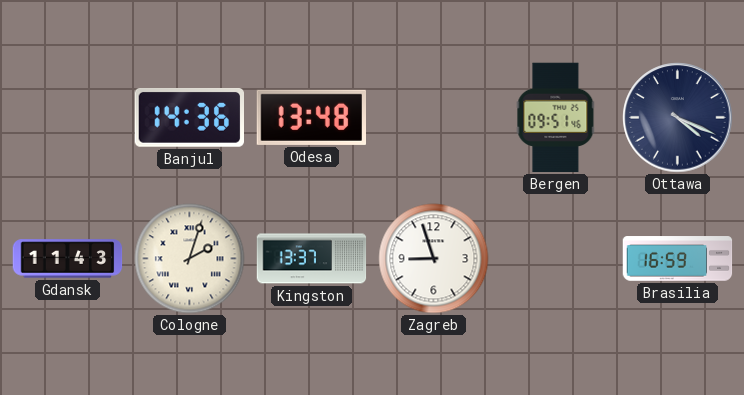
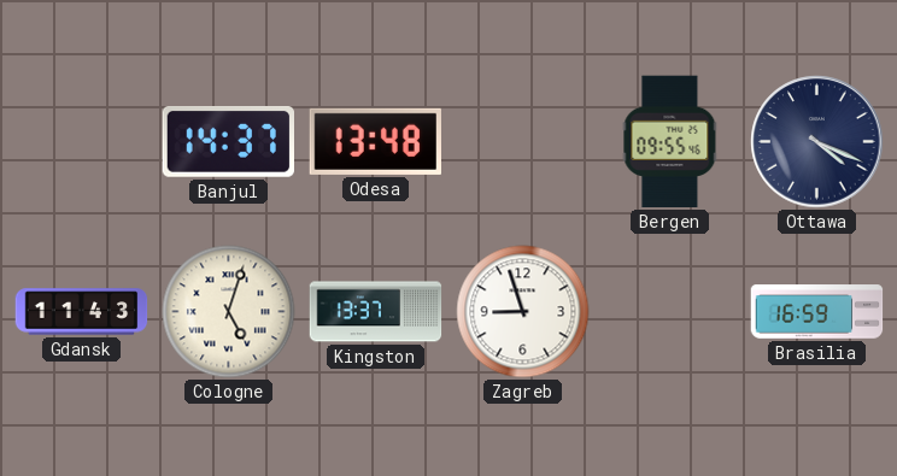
Banjul: 14:36 -> 14:37
Bergen: 09:51 -> 09:55
Cologne: 2:03 -> 5:03
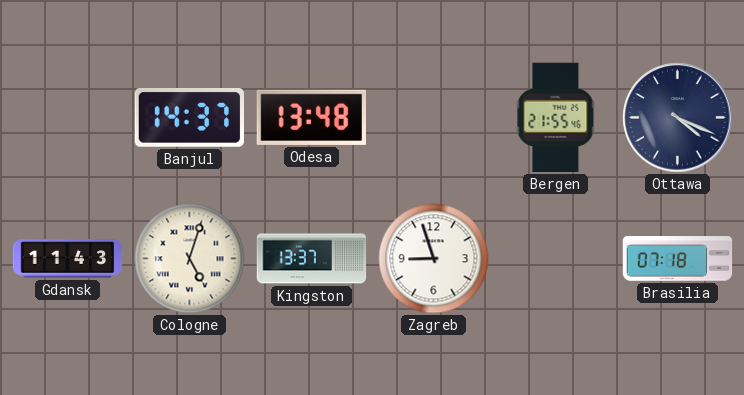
Bergen: 09:55 -> 21:55
Brasilia: 16:59 -> 07:18
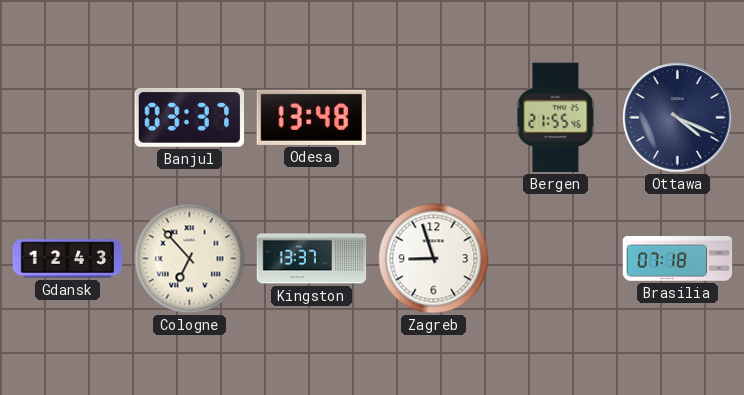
Banjul: 14:37 -> 03:37
Gdansk: 11:43 -> 12:43
Cologne: 5:03 -> 6:53
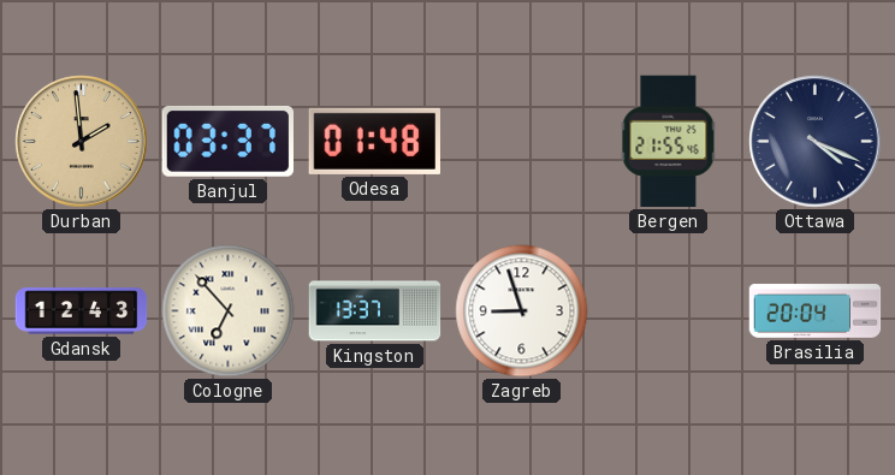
Durban: none -> 1:59
Odesa: 13:48 -> 01:48
Brasilia: 07:18 -> 20:04
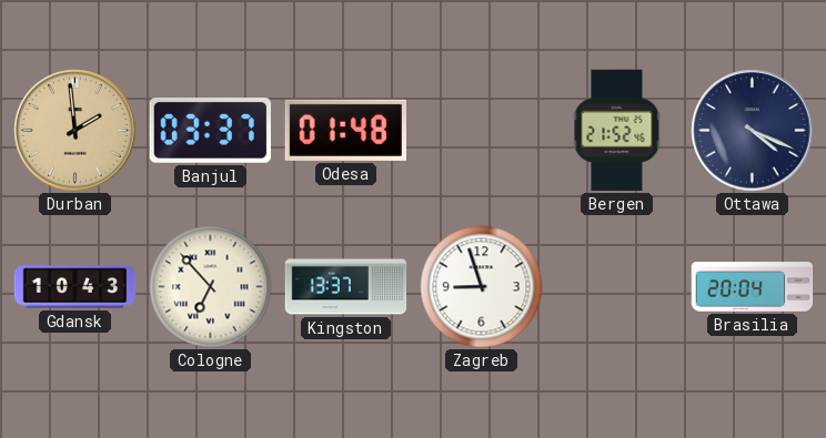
Bergen: 21:55 -> 21:52
Gdansk: 12:43 -> 10:43
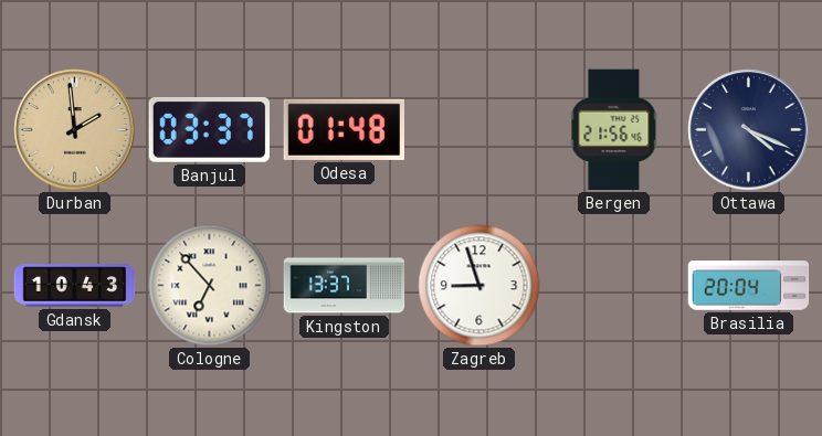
Bergen: 21:52 -> 21:56
